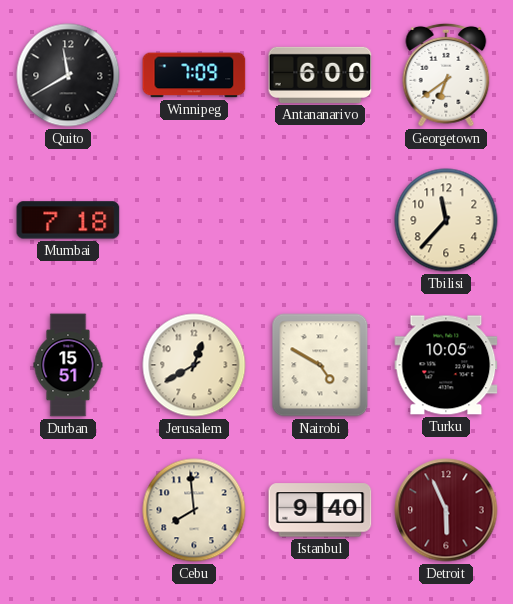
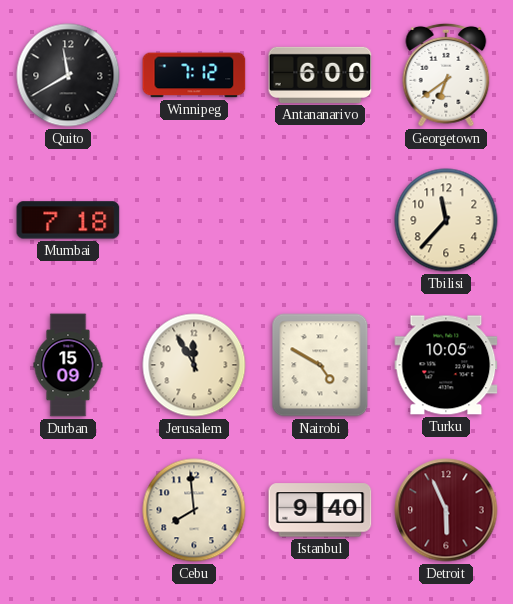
Winnipeg: 7:09 -> 7:12
Durban: 15:51 -> 15:09
Jerusalem: 12:40 -> 11:55
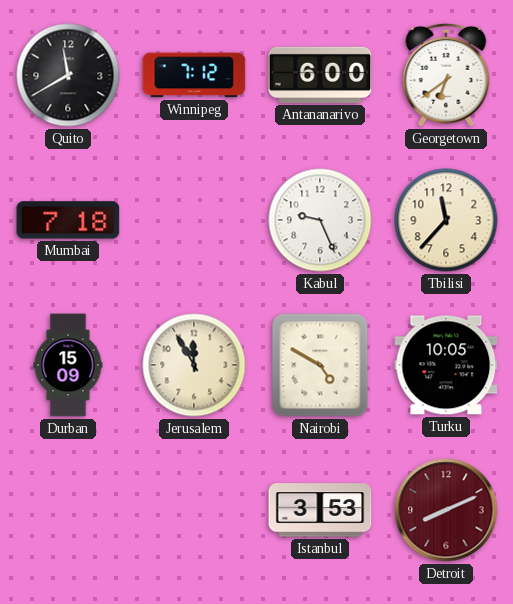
Kabul: none -> 9:26
Cebu: 7:59 -> none
Istanbul: 9:40 -> 3:53
Detroit: 5:56 -> 8:11
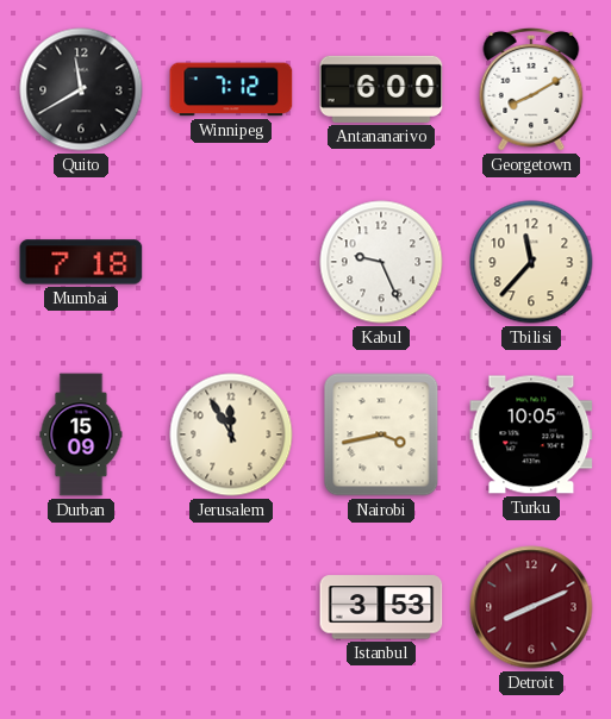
Georgetown: 6:39 -> 8:10
Nairobi: 4:50 -> 3:43
